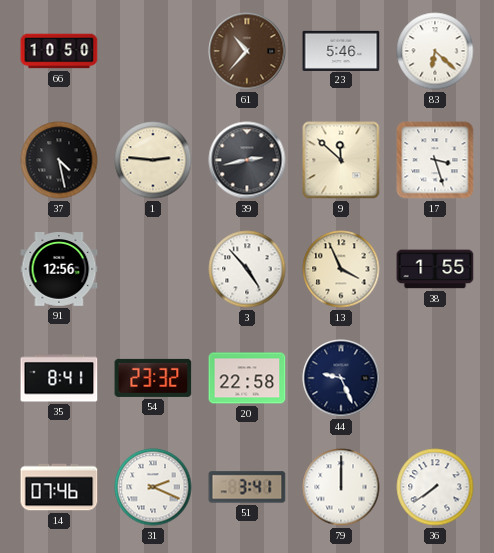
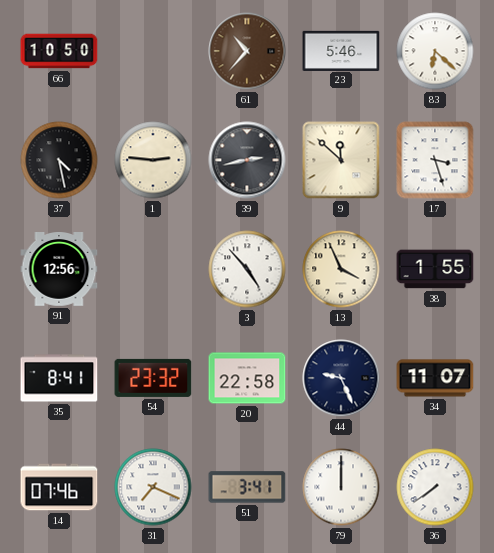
34: none -> 11:07
31: 2:19 -> 7:19
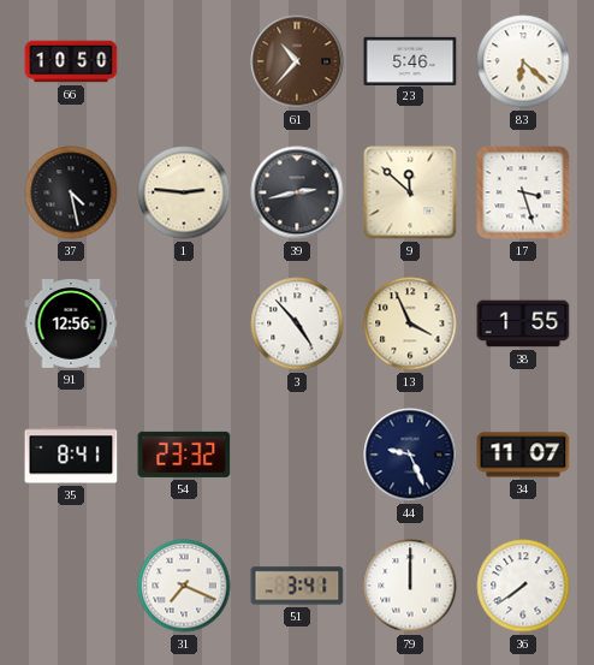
20: 22:58 -> none
14: 07:46 -> none
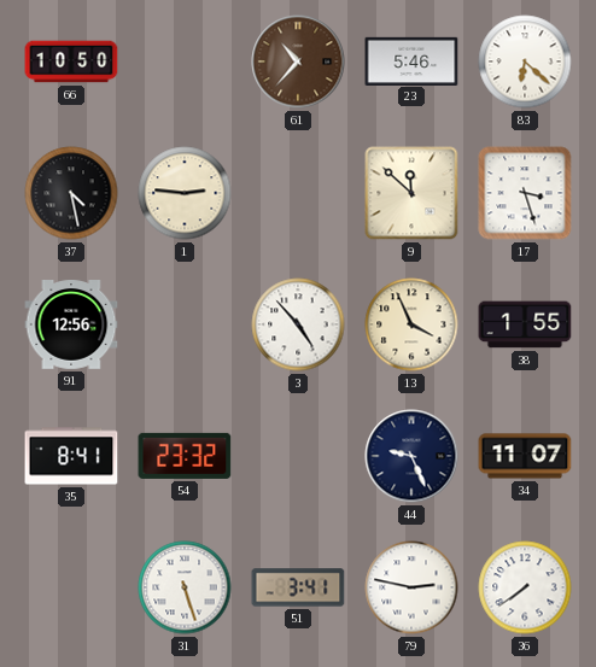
39: 2:43 -> none
31: 7:19 -> 5:27
79: 12:00 -> 2:47
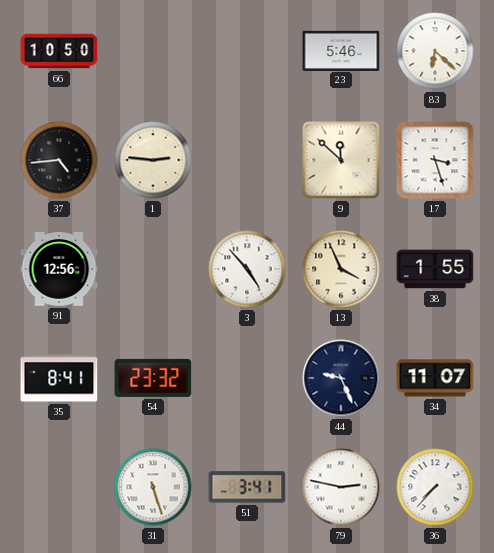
61: 10:37 -> none
37: 4:28 -> 4:44
36: 7:39 -> 7:37
